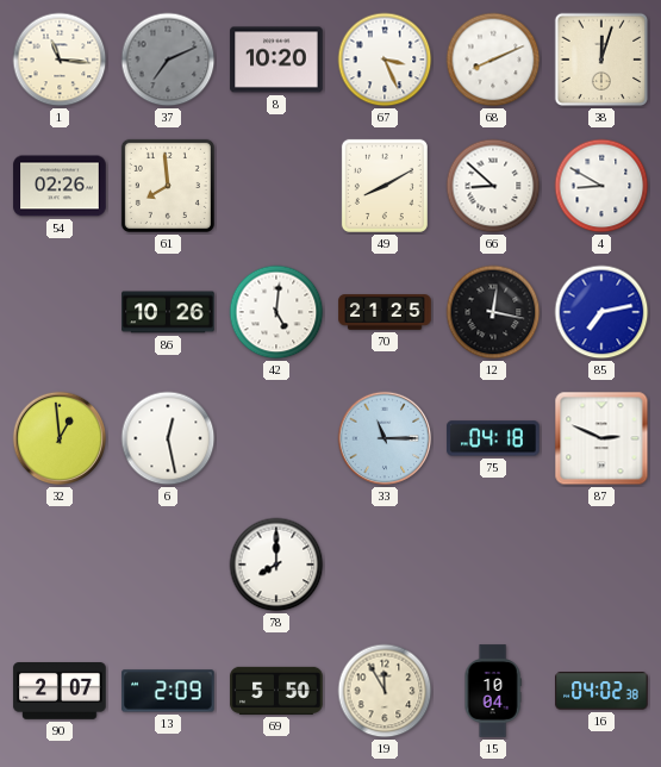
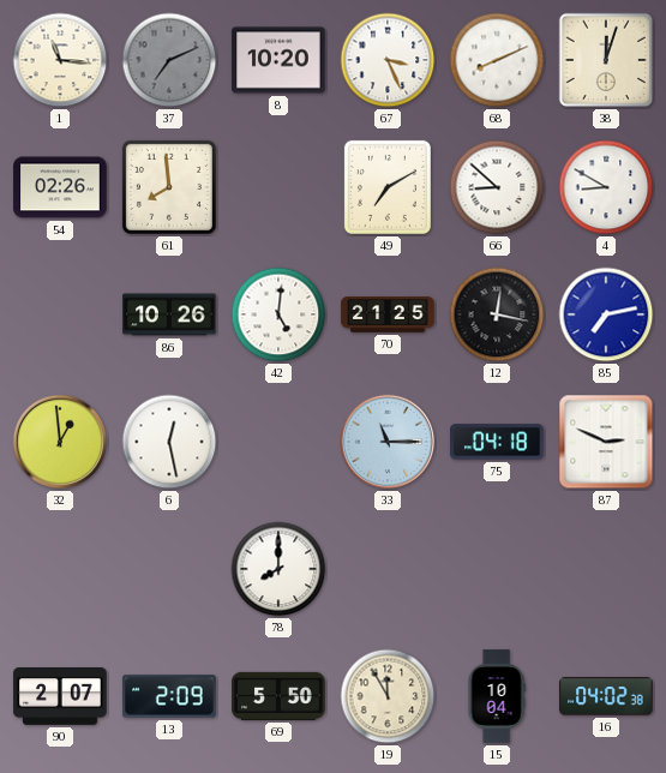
49: 8:10 -> 7:10
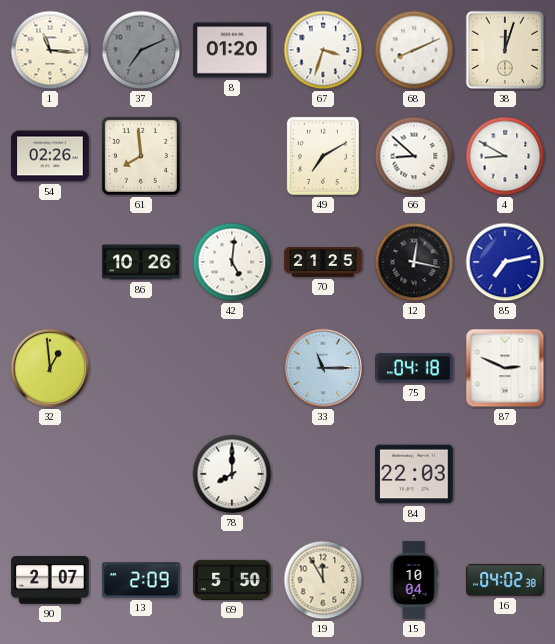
8: 10:20 -> 01:20
67: 3:26 -> 3:33
6: 12:28 -> none
84: none -> 22:03
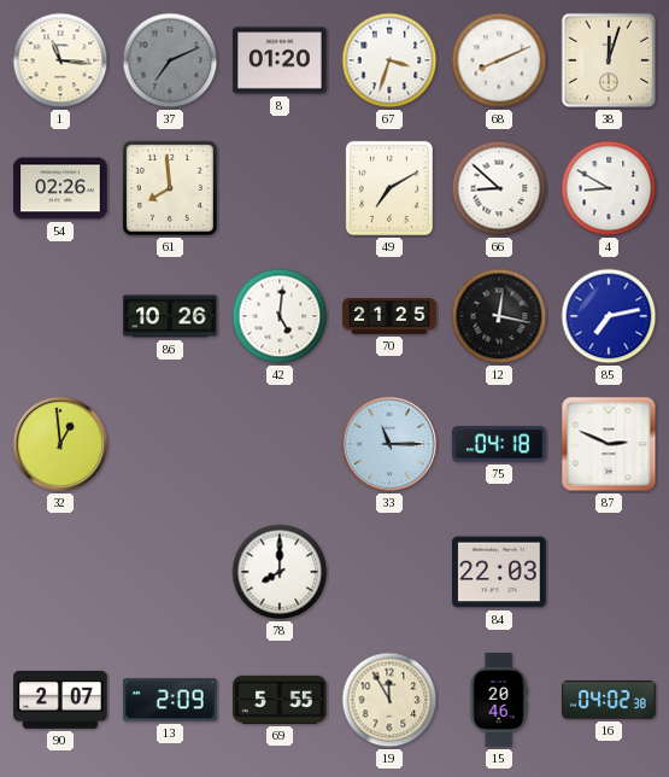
69: 5:50 -> 5:55
15: 10:04 -> 20:46
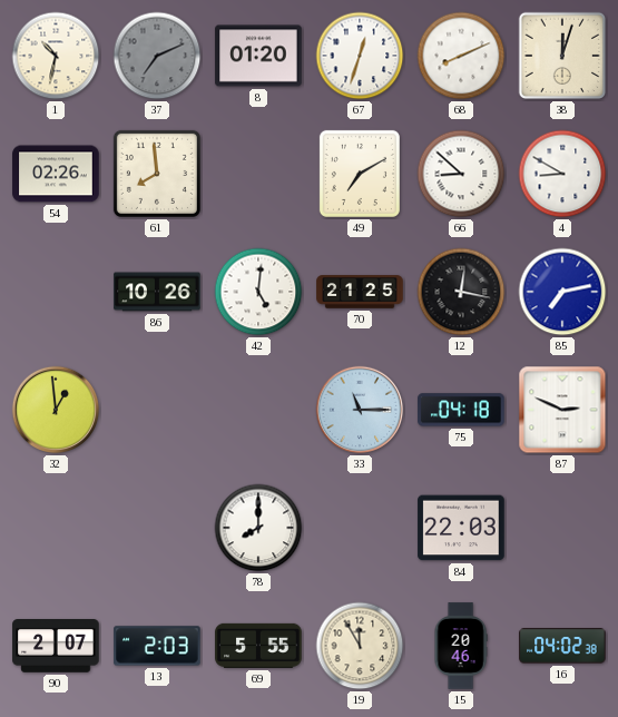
1: 11:16 -> 10:32
67: 3:33 -> 12:33
13: 2:09 -> 2:03
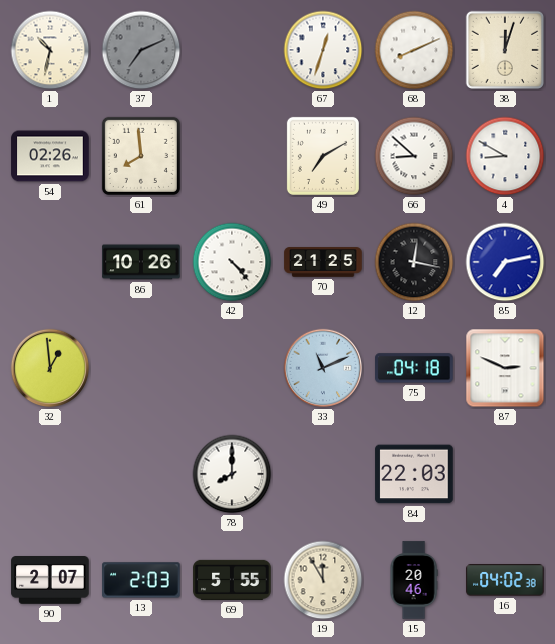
8: 01:20 -> none
42: 5:01 -> 4:23
33: 11:15 -> 11:11
